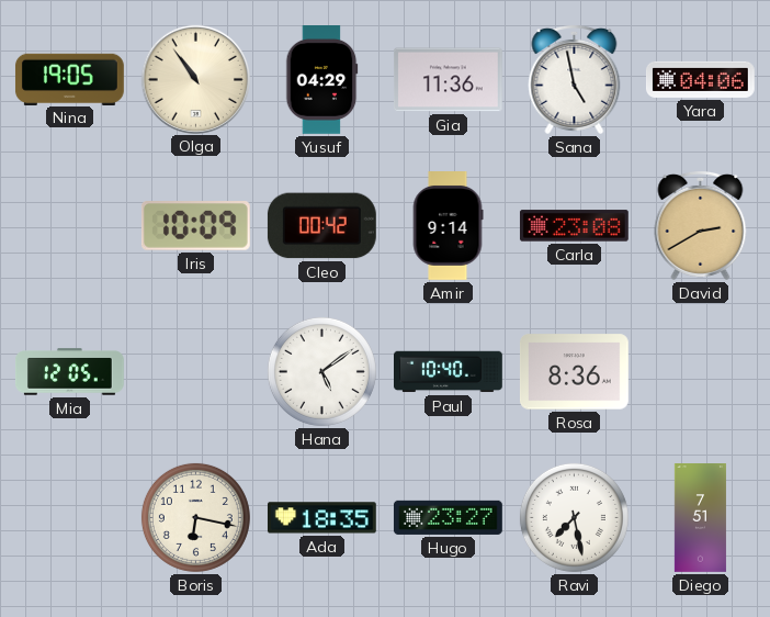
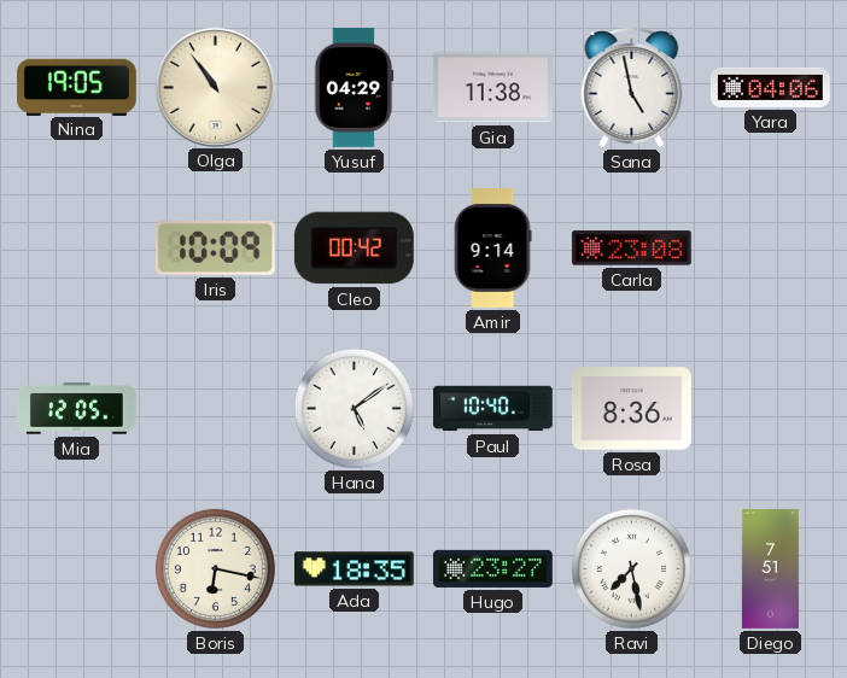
Gia: 11:36 -> 11:38
David: 2:40 -> none
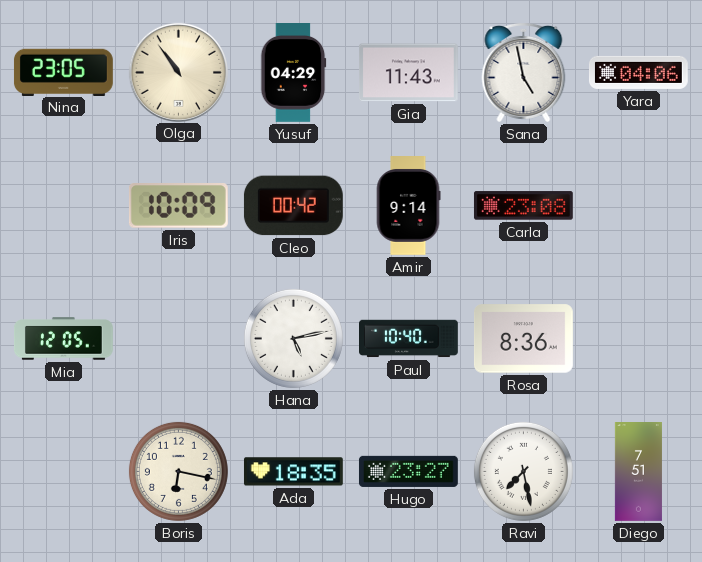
Nina: 19:05 -> 23:05
Gia: 11:38 -> 11:43
Hana: 5:09 -> 5:13
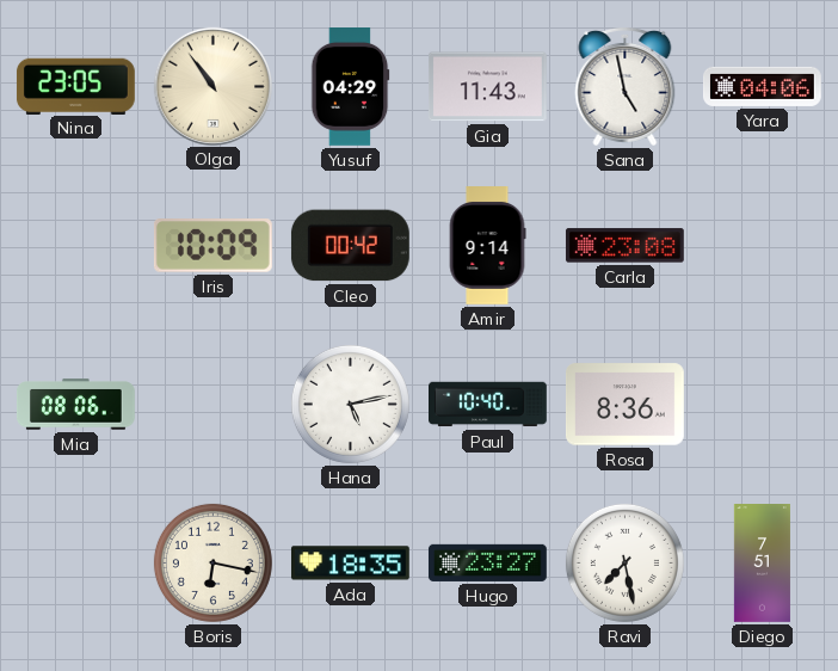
Mia: 12:05 -> 08:06
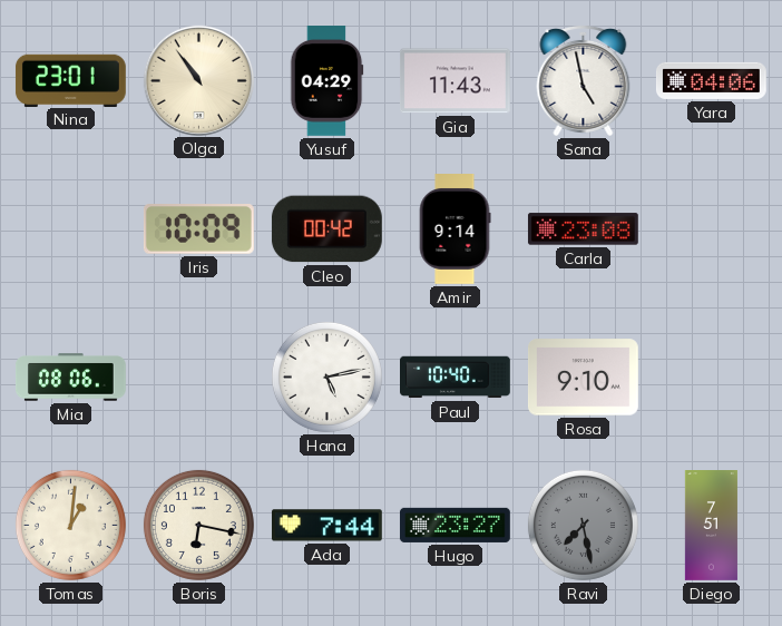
Nina: 23:05 -> 23:01
Rosa: 8:36 -> 9:10
Tomas: none -> 1:01
Ada: 18:35 -> 7:44
Ravi dial: white -> grey
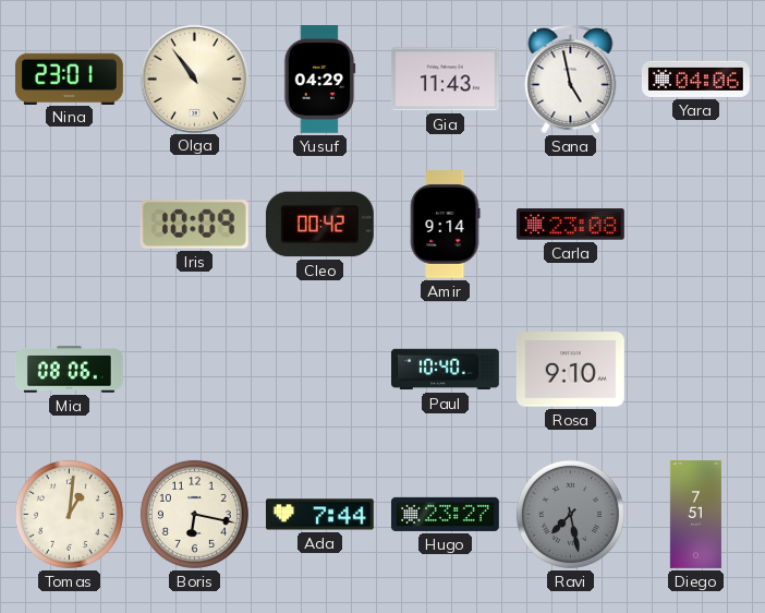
Hana: 5:13 -> none
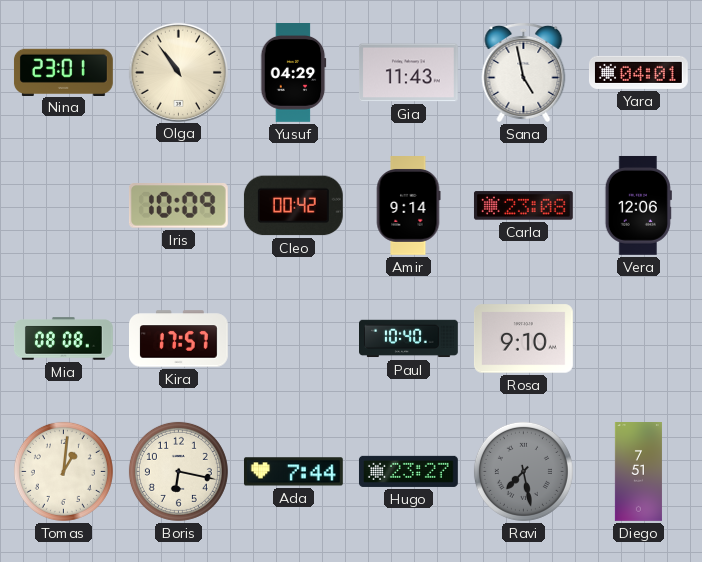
Yara: 04:06 -> 04:01
Vera: none -> 12:06
Mia: 08:06 -> 08:08
Kira: none -> 17:57
